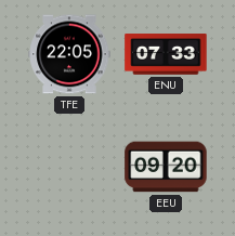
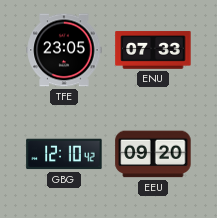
TFE: 22:05 -> 23:05
GBG: none -> 12:10
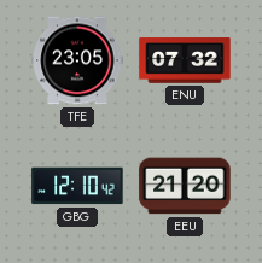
ENU: 07:33 -> 07:32
EEU: 09:20 -> 21:20
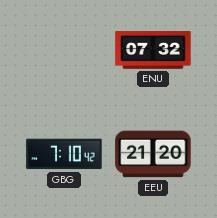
TFE: 23:05 -> none
GBG: 12:10 -> 7:10
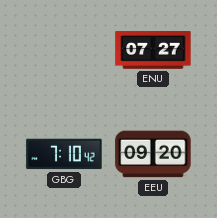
ENU: 07:32 -> 07:27
EEU: 21:20 -> 09:20
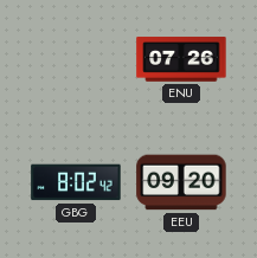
ENU: 07:27 -> 07:26
GBG: 7:10 -> 8:02
